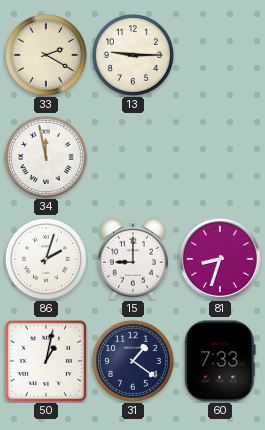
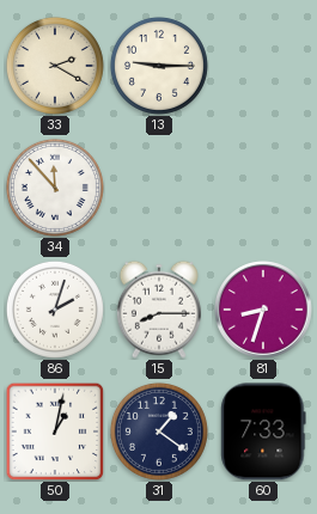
34: 11:58 -> 11:53
15: 9:00 -> 8:15
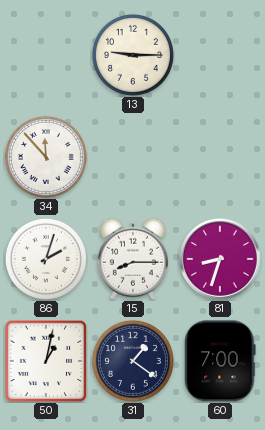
33: 2:20 -> none
60: 7:33 -> 7:00
